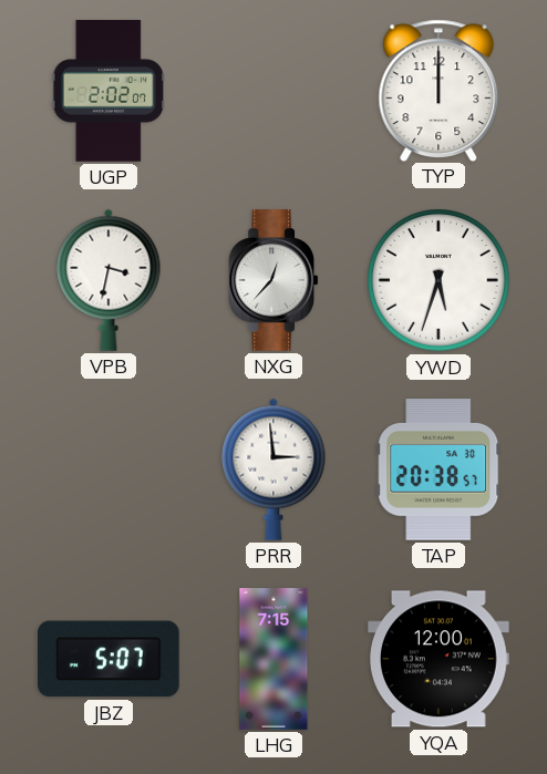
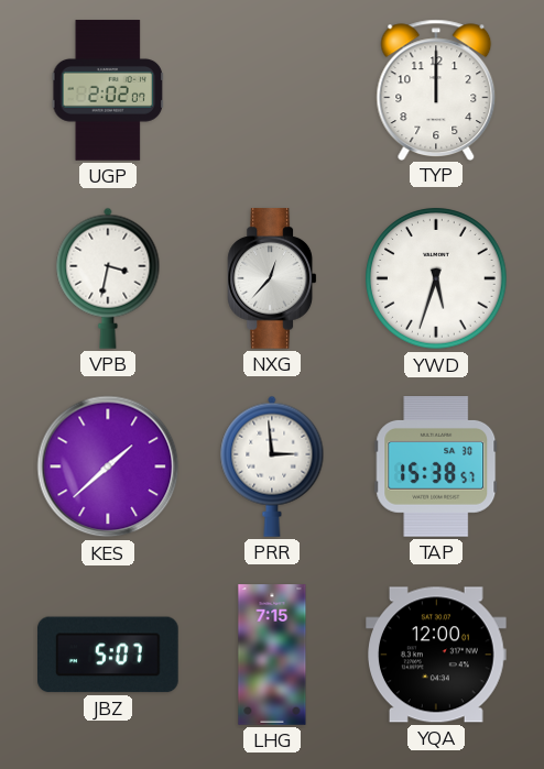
KES: none -> 1:38
TAP: 20:38 -> 15:38
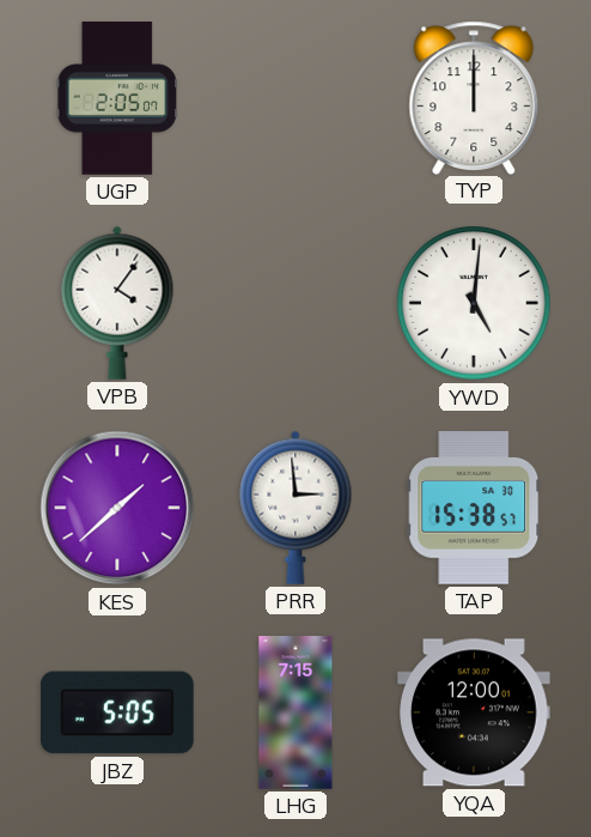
UGP: 2:02 -> 2:05
VPB: 3:32 -> 4:06
NXG: 12:37 -> none
YWD: 5:33 -> 5:01
JBZ: 5:07 -> 5:05
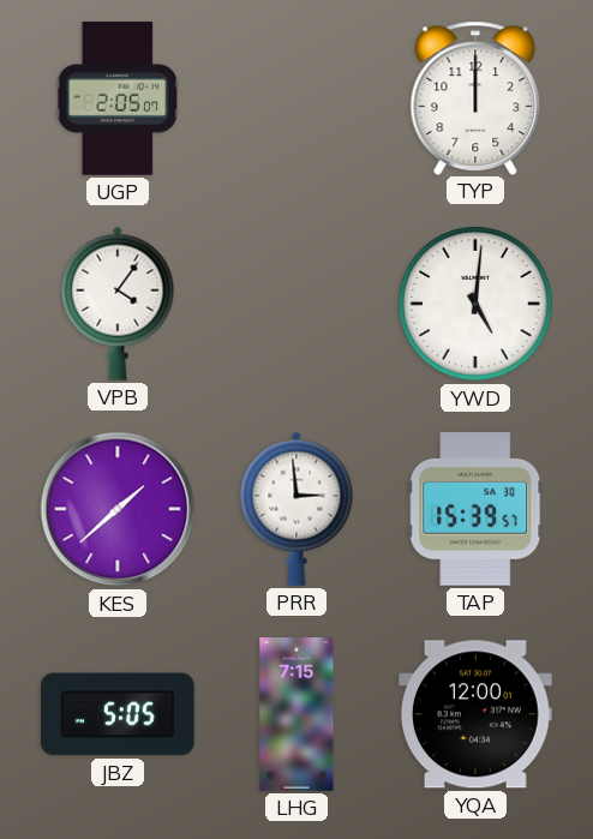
TAP: 15:38 -> 15:39
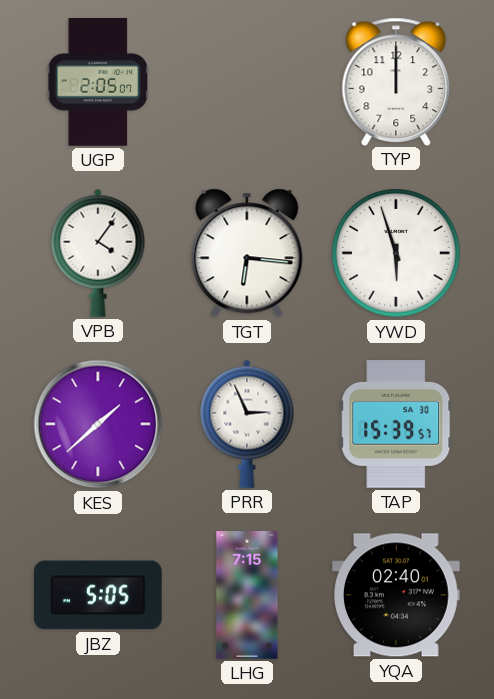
TGT: none -> 6:16
YWD: 5:01 -> 5:57
PRR: 2:59 -> 2:56
YQA: 12:00 -> 02:40
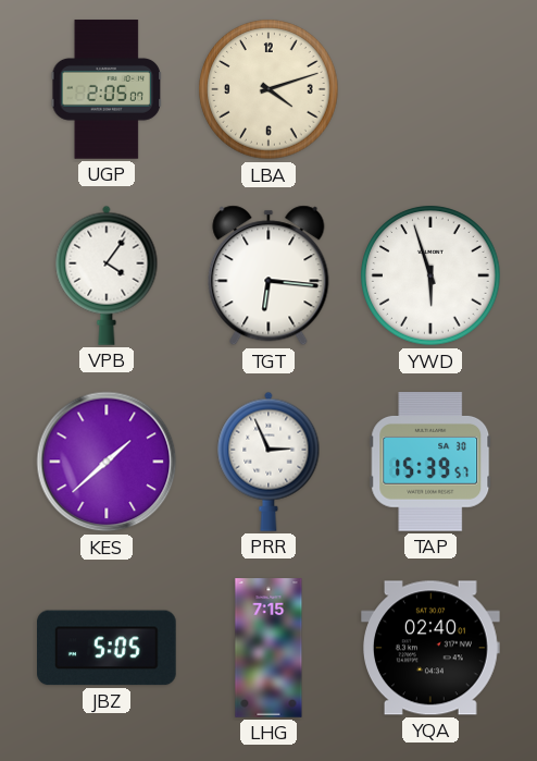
LBA: none -> 4:12
TYP: 12:00 -> none
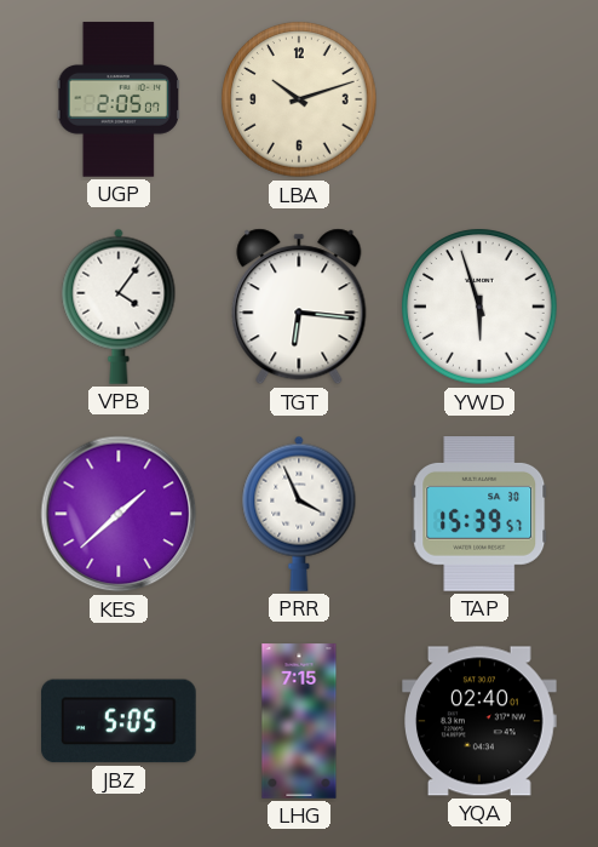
LBA: 4:12 -> 10:12
PRR: 2:56 -> 3:56
